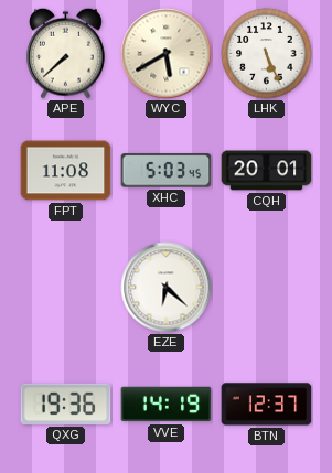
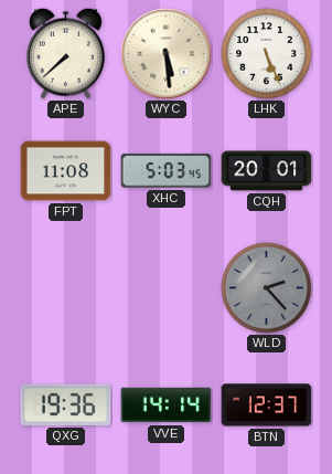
WYC: 5:40 -> 5:29
EZE: 6:22 -> none
WLD: none -> 2:23
VVE: 14:19 -> 14:14
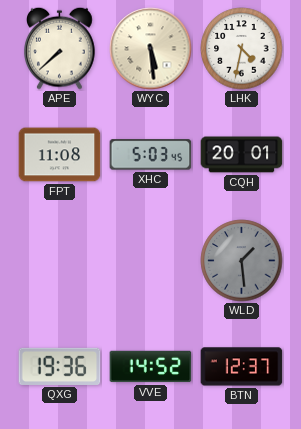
LHK: 5:26 -> 4:32
WLD: 2:23 -> 1:29
VVE: 14:14 -> 14:52
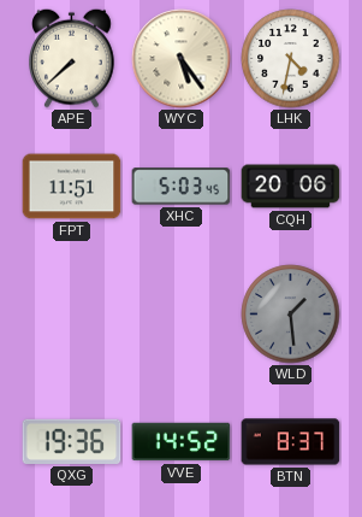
WYC: 5:29 -> 5:24
FPT: 11:08 -> 11:51
CQH: 20:01 -> 20:06
BTN: 12:37 -> 8:37
